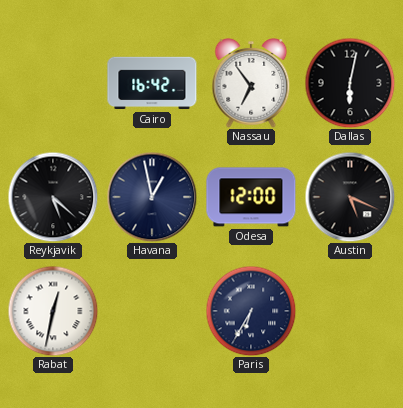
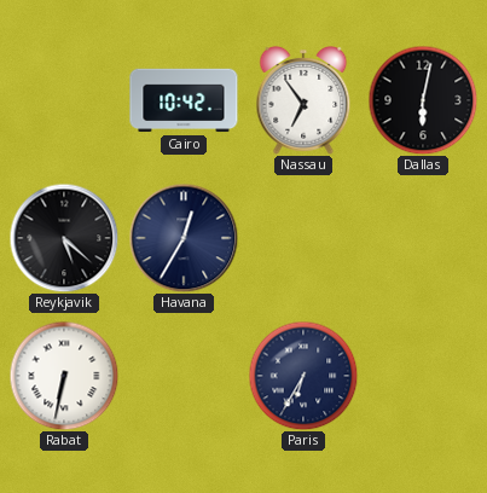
Cairo: 16:42 -> 10:42
Havana: 12:58 -> 12:35
Odesa: 12:00 -> none
Austin: 5:19 -> none
Rabat: 12:32 -> 6:32
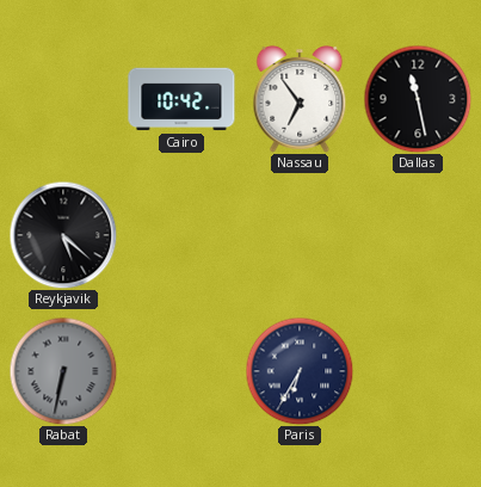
Dallas: 6:02 -> 11:28
Havana: 12:35 -> none
Rabat dial: white -> grey
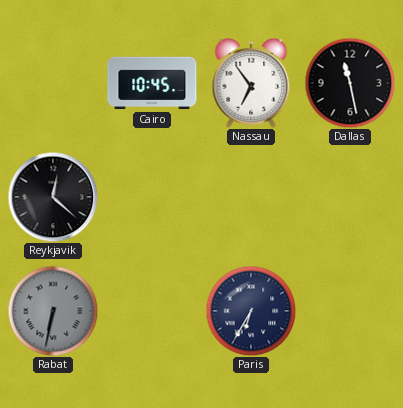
Cairo: 10:42 -> 10:45
Reykjavik: 5:22 -> 12:22
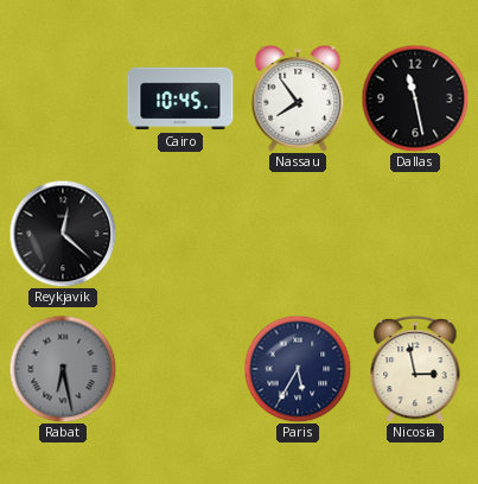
Nassau: 6:54 -> 7:54
Rabat: 6:32 -> 6:28
Paris: 6:35 -> 5:35
Nicosia: none -> 2:58
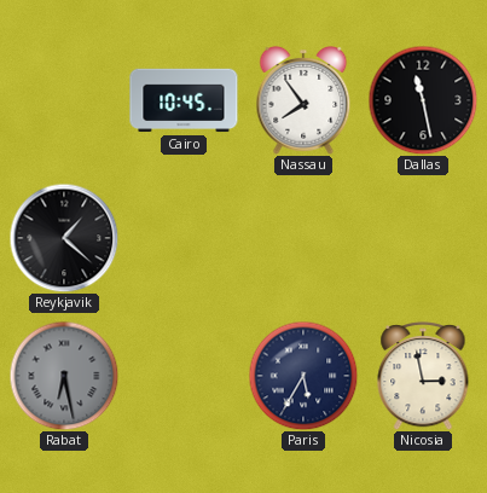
Reykjavik: 12:22 -> 1:22
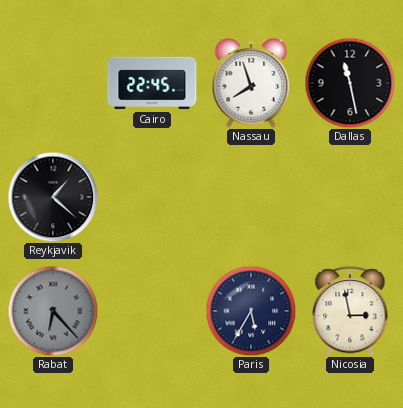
Cairo: 10:45 -> 22:45
Nassau: 7:54 -> 7:57
Rabat: 6:28 -> 6:23
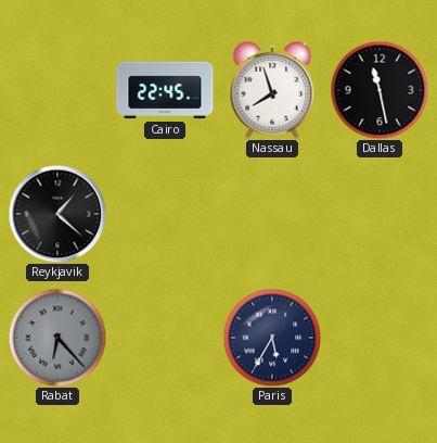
Nicosia: 2:58 -> none
